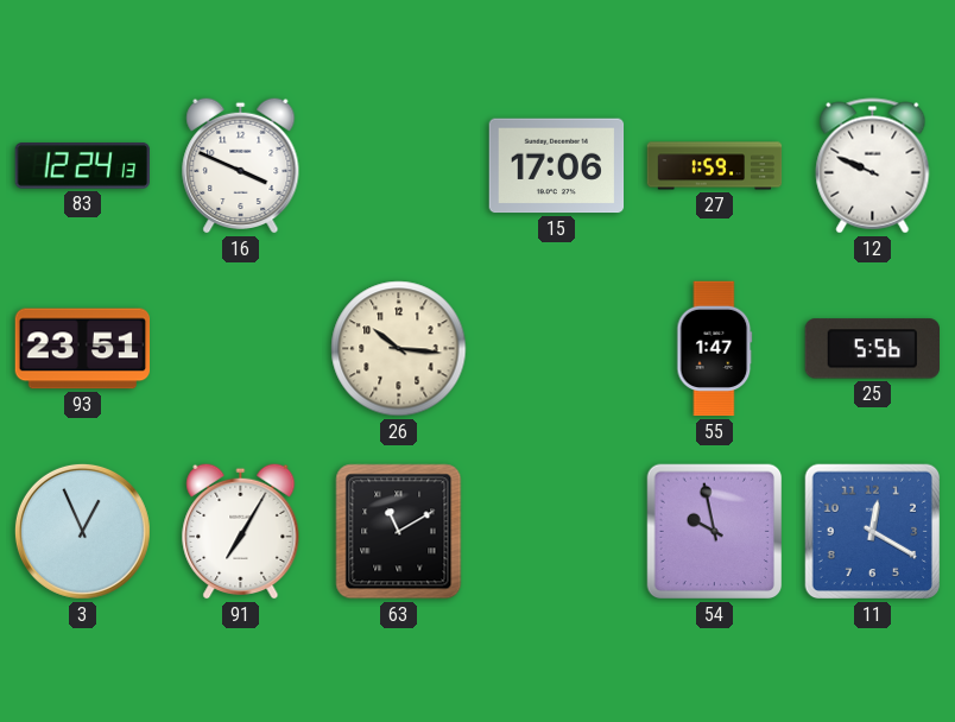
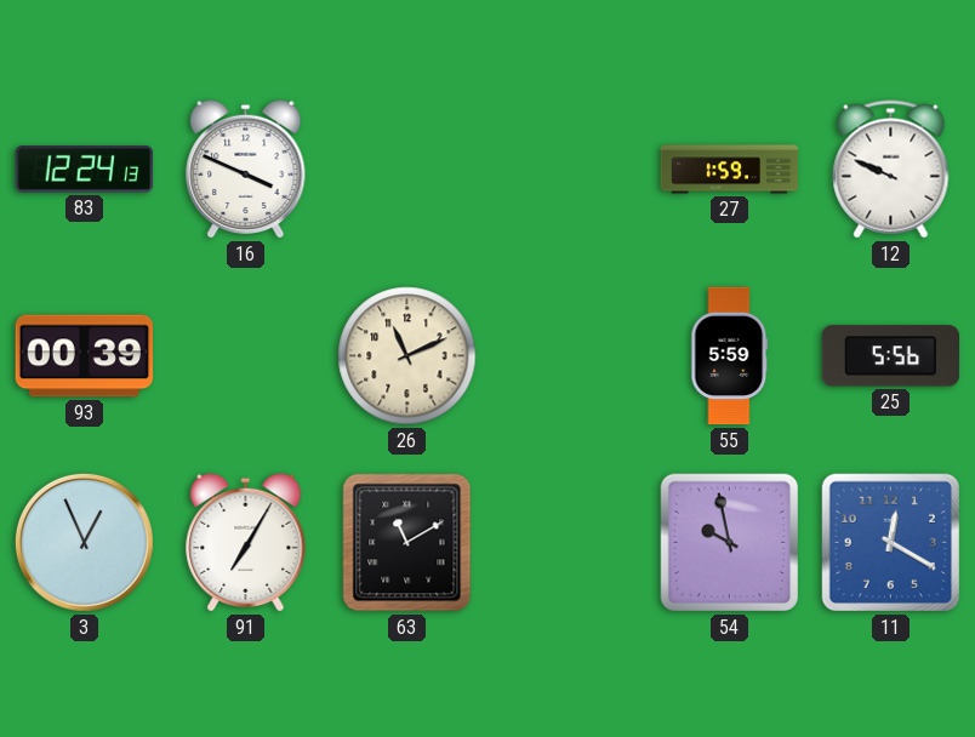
15: 17:06 -> none
93: 23:51 -> 00:39
26: 10:16 -> 11:11
55: 1:47 -> 5:59
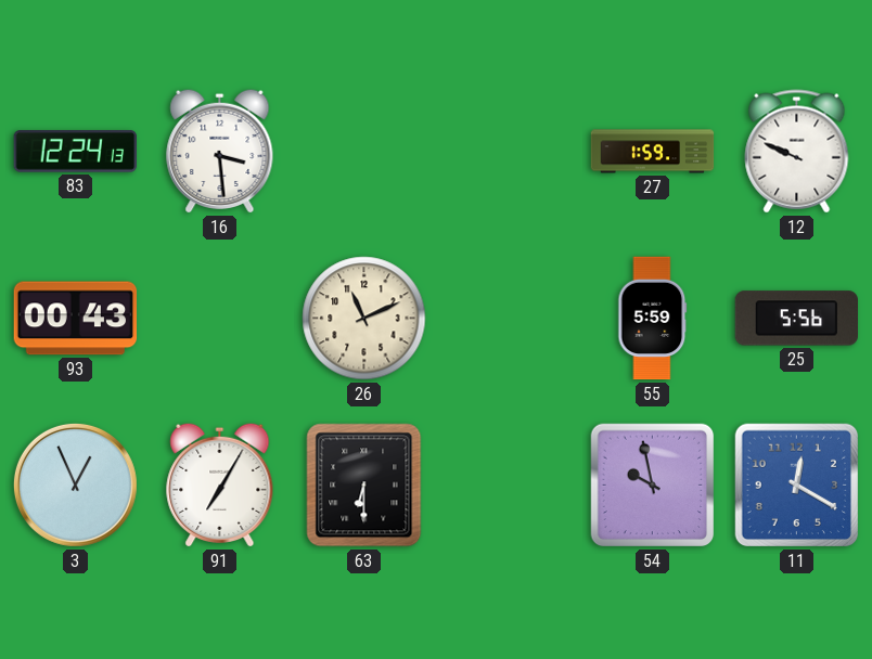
16: 3:49 -> 3:29
93: 00:39 -> 00:43
63: 11:10 -> 6:30
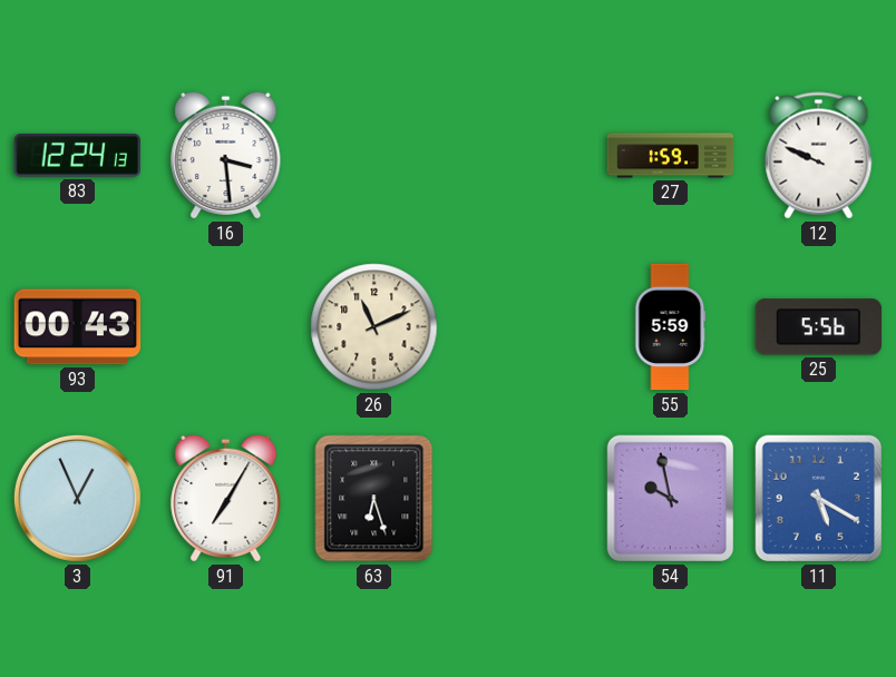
63: 6:30 -> 6:27
11: 12:20 -> 5:20
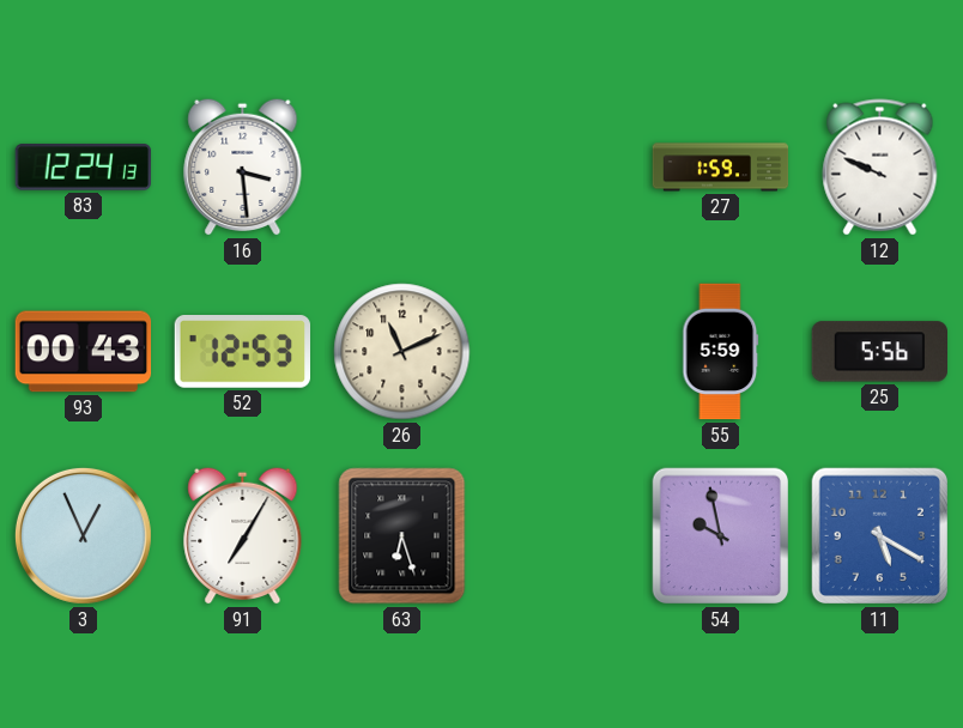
52: none -> 12:53
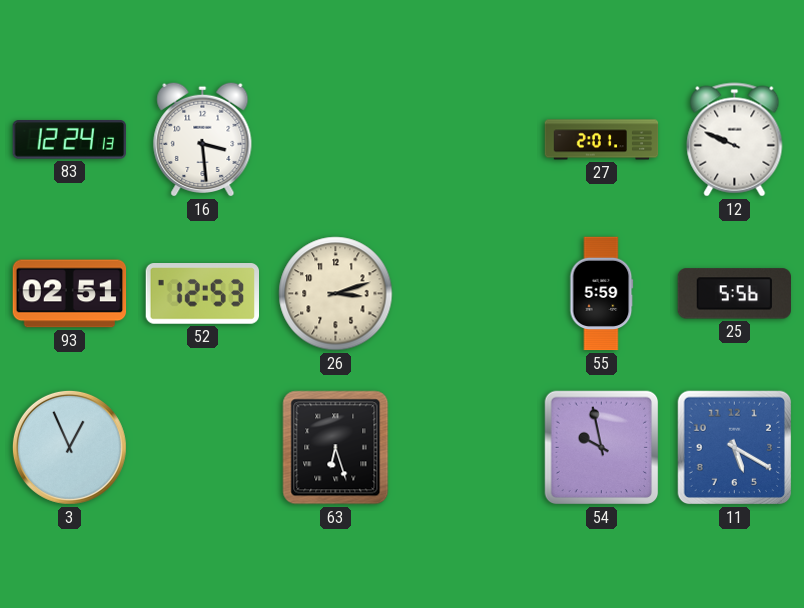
27: 1:59 -> 2:01
93: 00:43 -> 02:51
26: 11:11 -> 3:12
91: 7:05 -> none
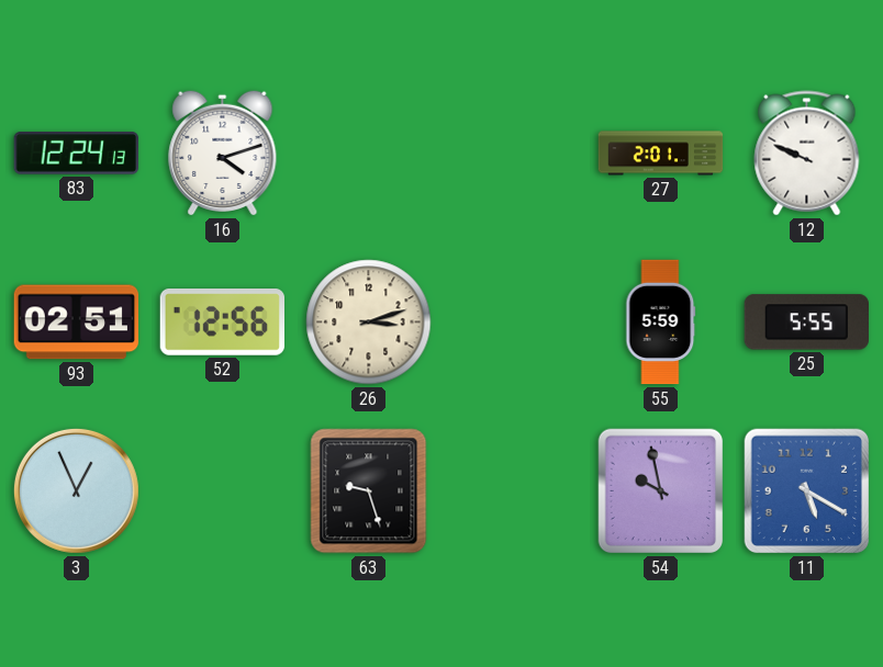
16: 3:29 -> 4:12
52: 12:53 -> 12:56
25: 5:56 -> 5:55
63: 6:27 -> 9:27
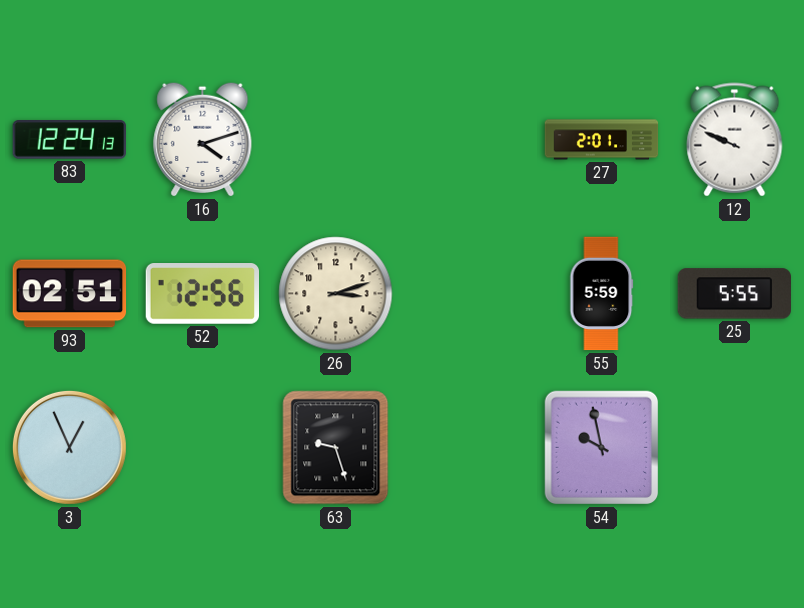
11: 5:20 -> none
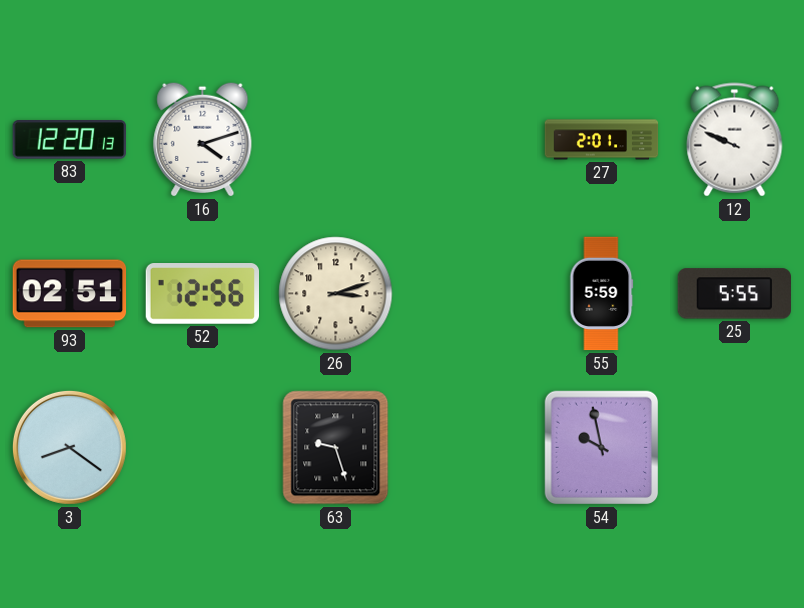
83: 12:24 -> 12:20
3: 12:56 -> 8:21
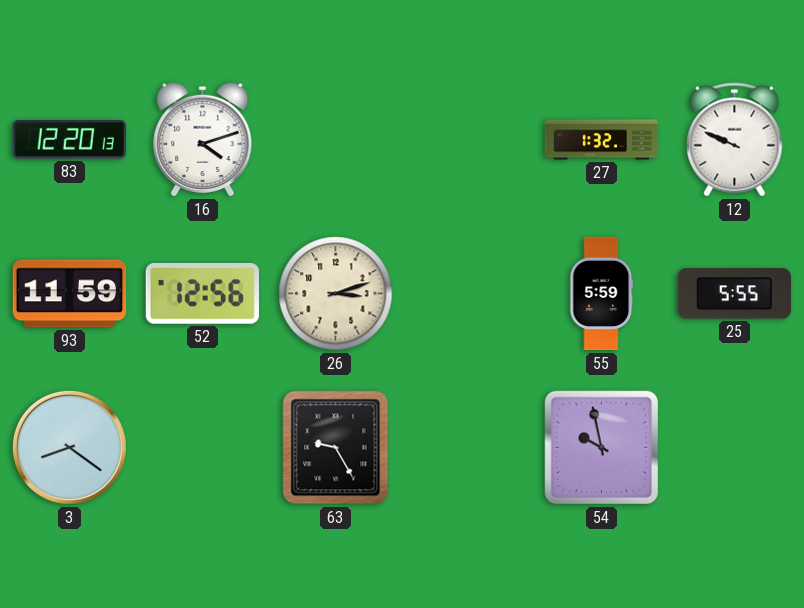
27: 2:01 -> 1:32
93: 02:51 -> 11:59
63: 9:27 -> 9:25
